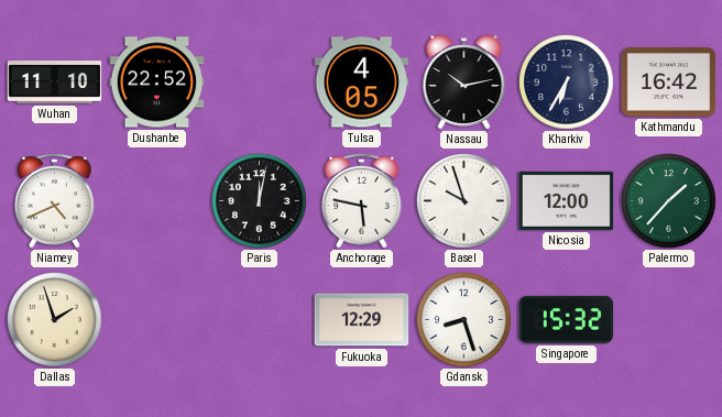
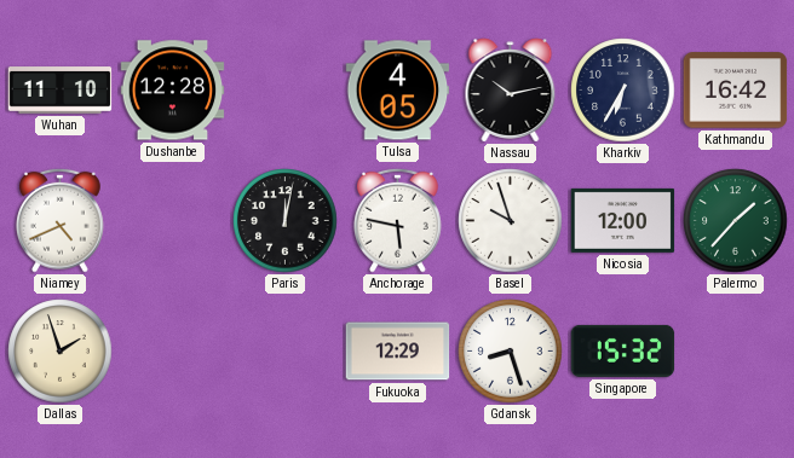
Dushanbe: 22:52 -> 12:28
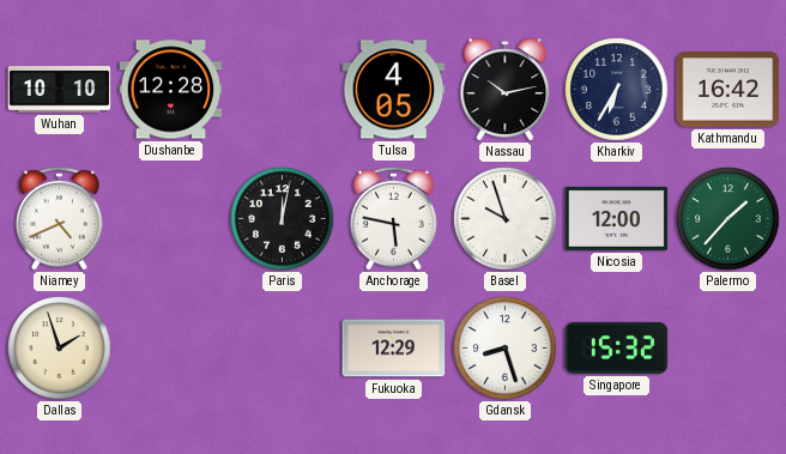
Wuhan: 11:10 -> 10:10
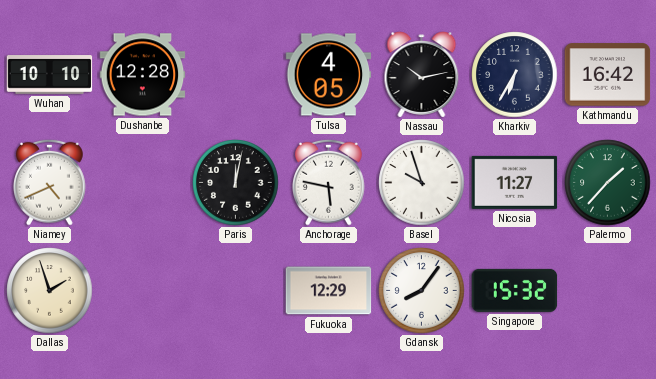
Nicosia: 12:00 -> 11:27
Gdansk: 8:27 -> 8:06
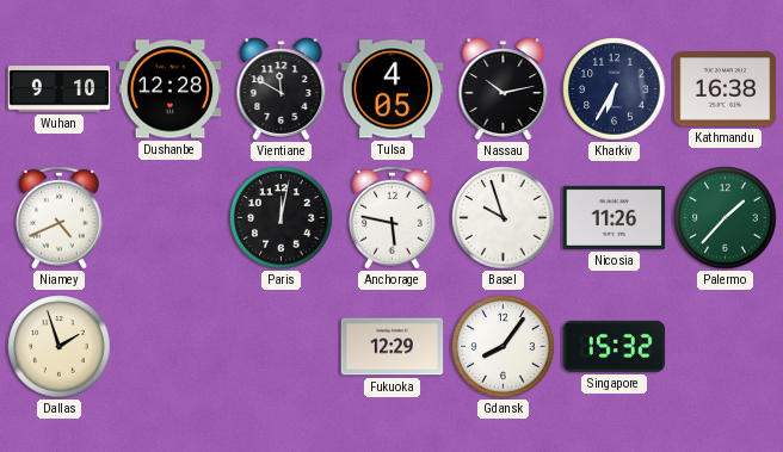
Wuhan: 10:10 -> 9:10
Vientiane: none -> 11:50
Kathmandu: 16:42 -> 16:38
Nicosia: 11:27 -> 11:26
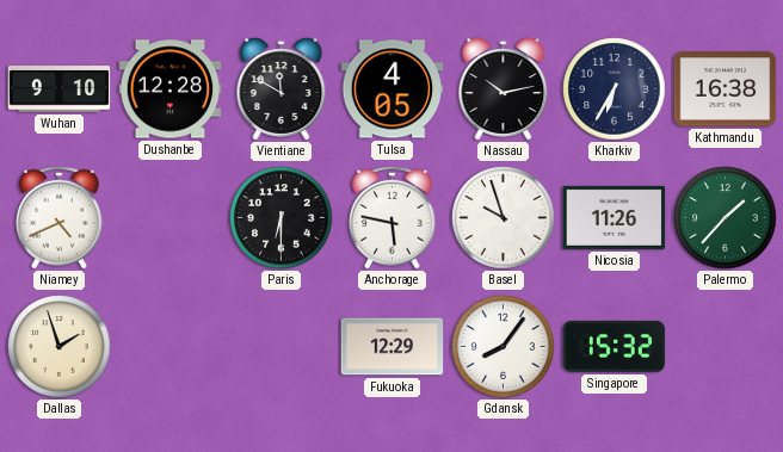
Paris: 12:02 -> 6:30
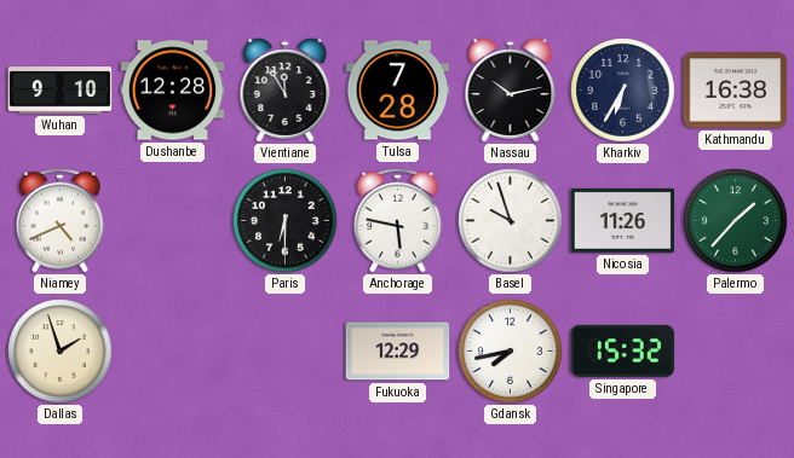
Vientiane: 11:50 -> 11:55
Tulsa: 4:05 -> 7:28
Gdansk: 8:06 -> 7:43
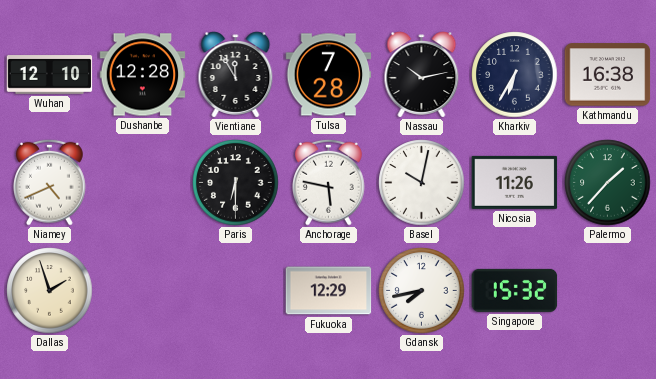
Wuhan: 9:10 -> 12:10
Basel: 9:57 -> 10:02
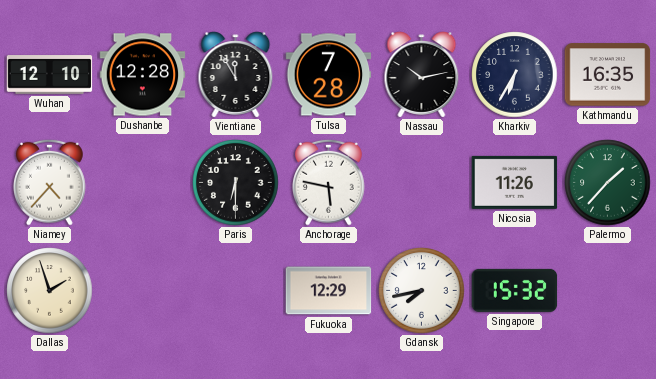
Kathmandu: 16:38 -> 16:35
Niamey: 4:41 -> 4:37
Basel: 10:02 -> none
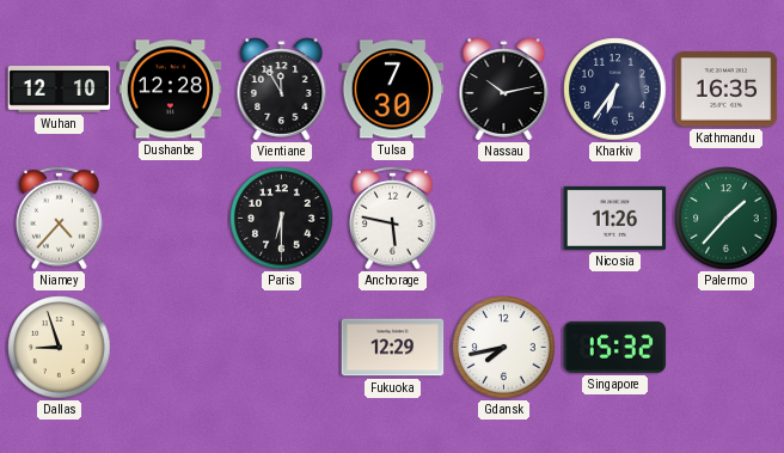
Tulsa: 7:28 -> 7:30
Kharkiv: 6:35 -> 6:36
Dallas: 1:57 -> 8:57
